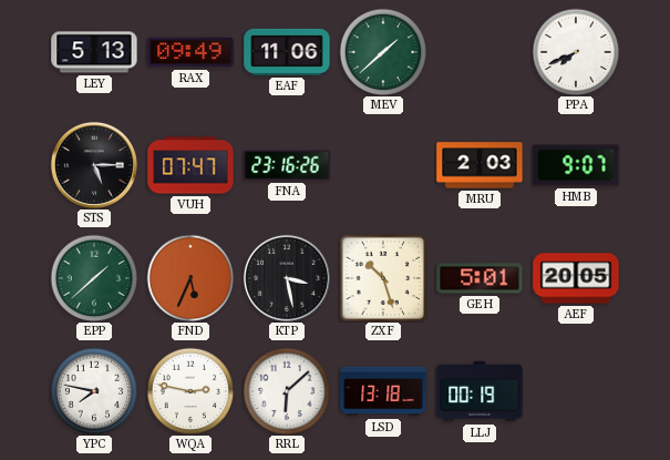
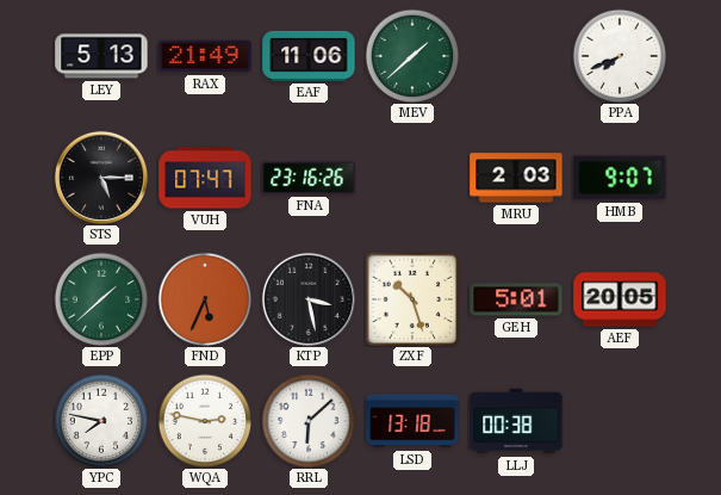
RAX: 09:49 -> 21:49
LLJ: 00:19 -> 00:38
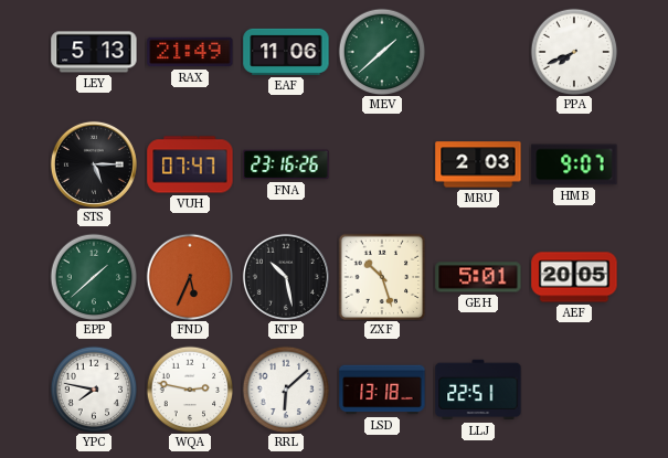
KTP: 3:28 -> 10:28
LLJ: 00:38 -> 22:51
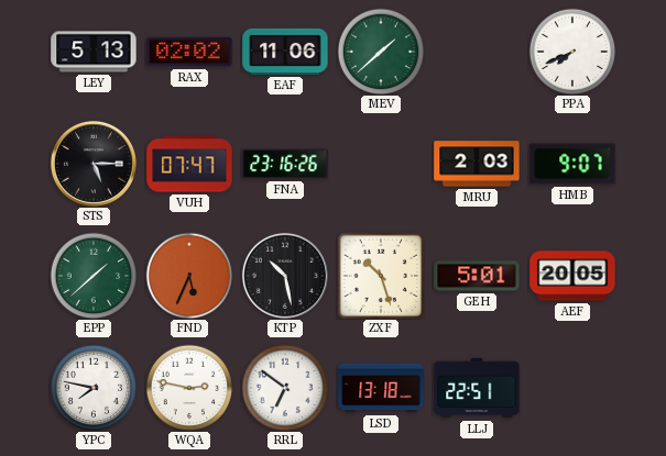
RAX: 21:49 -> 02:02
RRL: 6:08 -> 6:51
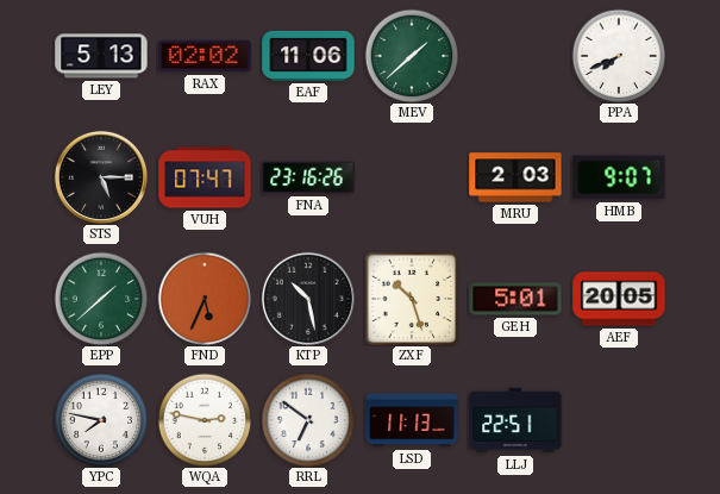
LSD: 13:18 -> 11:13
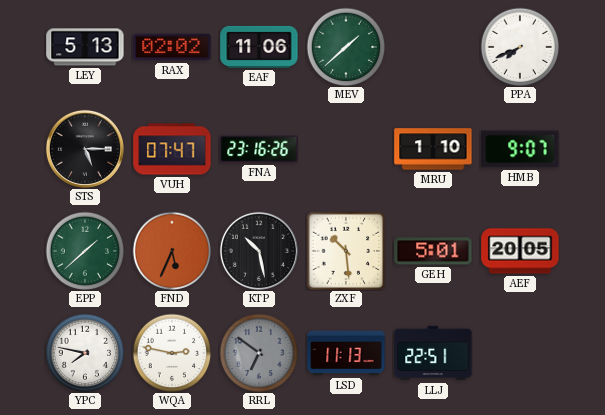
MRU: 2:03 -> 1:10
ZXF: 10:27 -> 10:29
RRL dial: white -> grey
